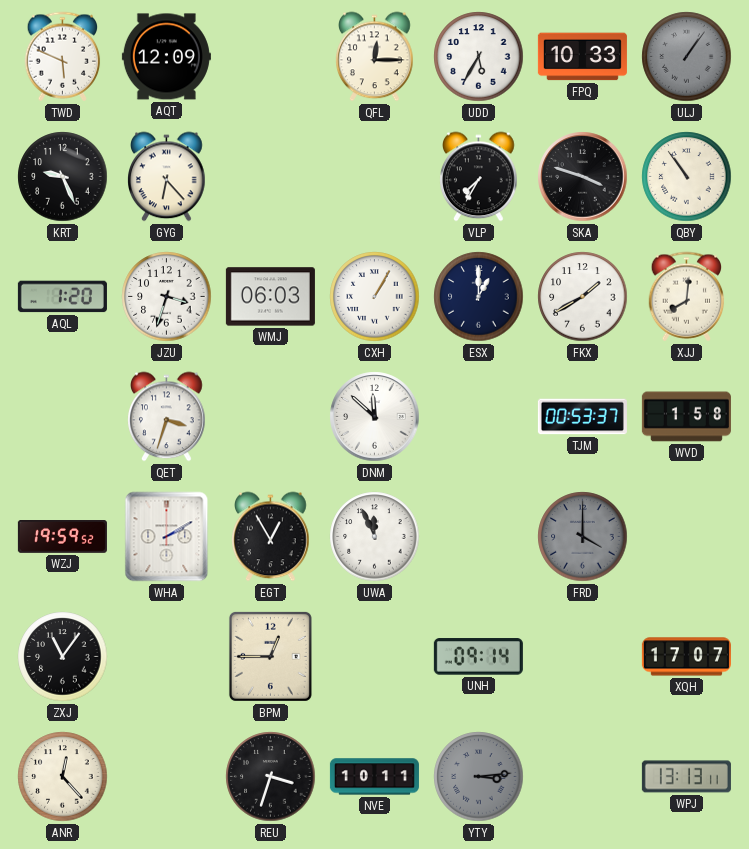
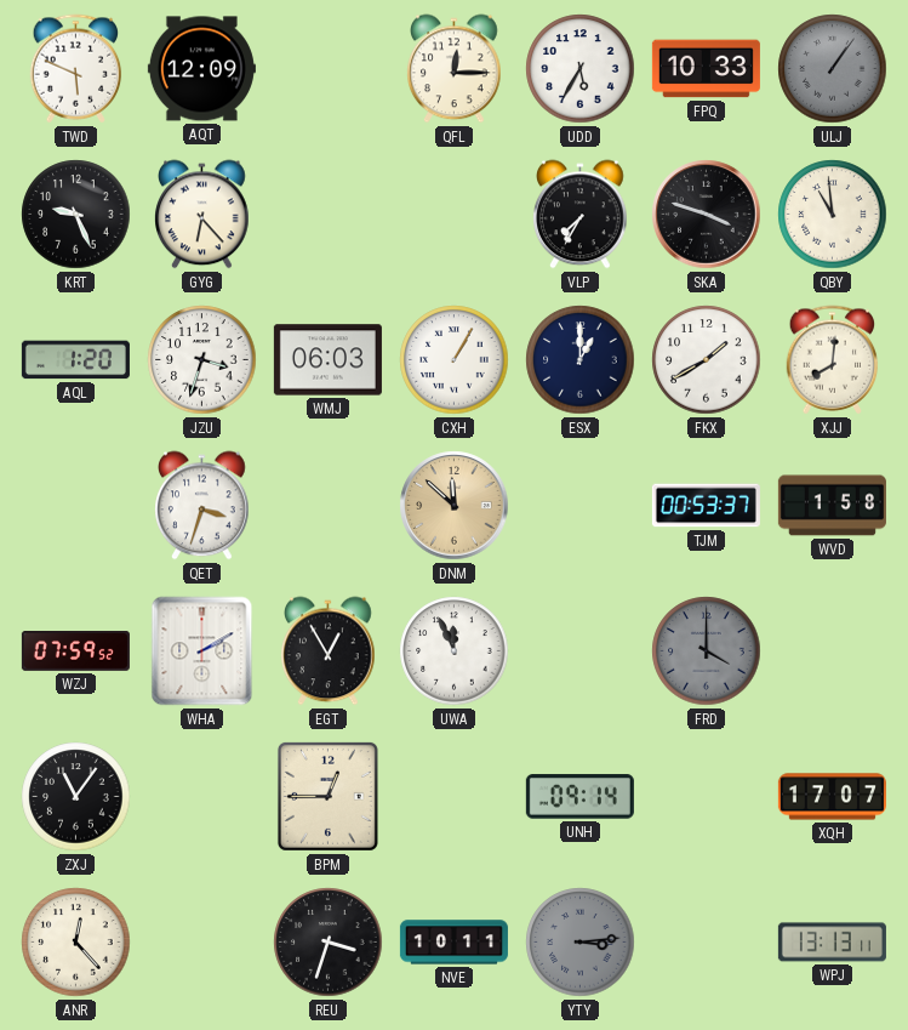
QBY: 10:54 -> 10:59
DNM dial: white -> champagne
WZJ: 19:59 -> 07:59
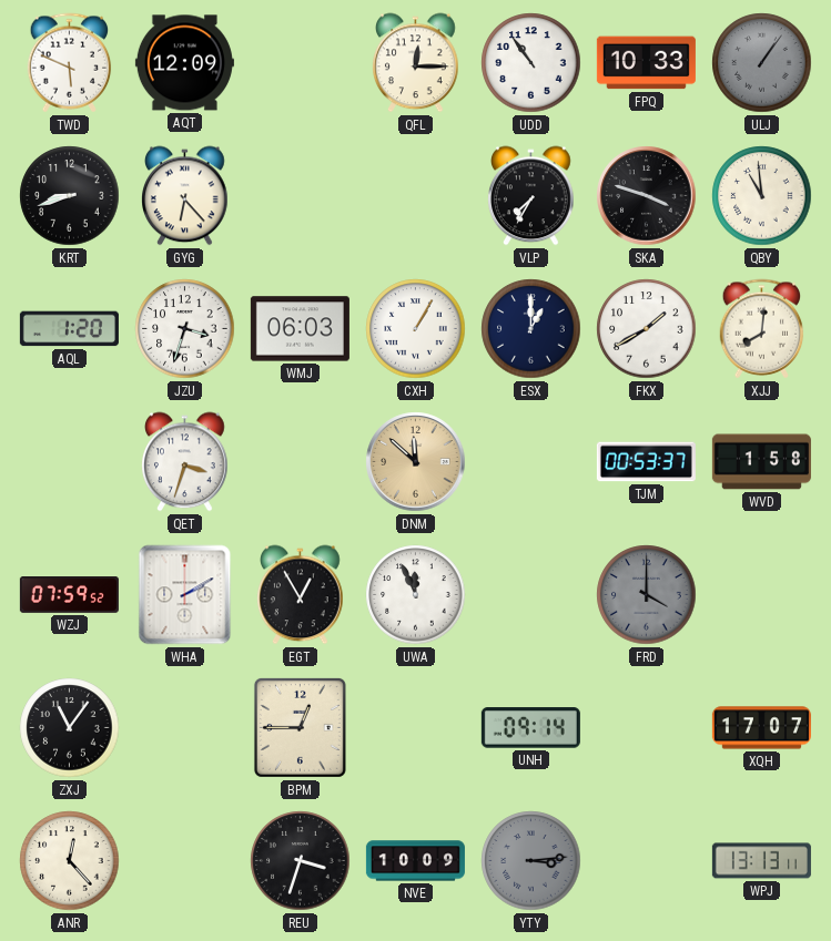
UDD: 5:35 -> 10:54
KRT: 9:26 -> 8:42
NVE: 10:11 -> 10:09
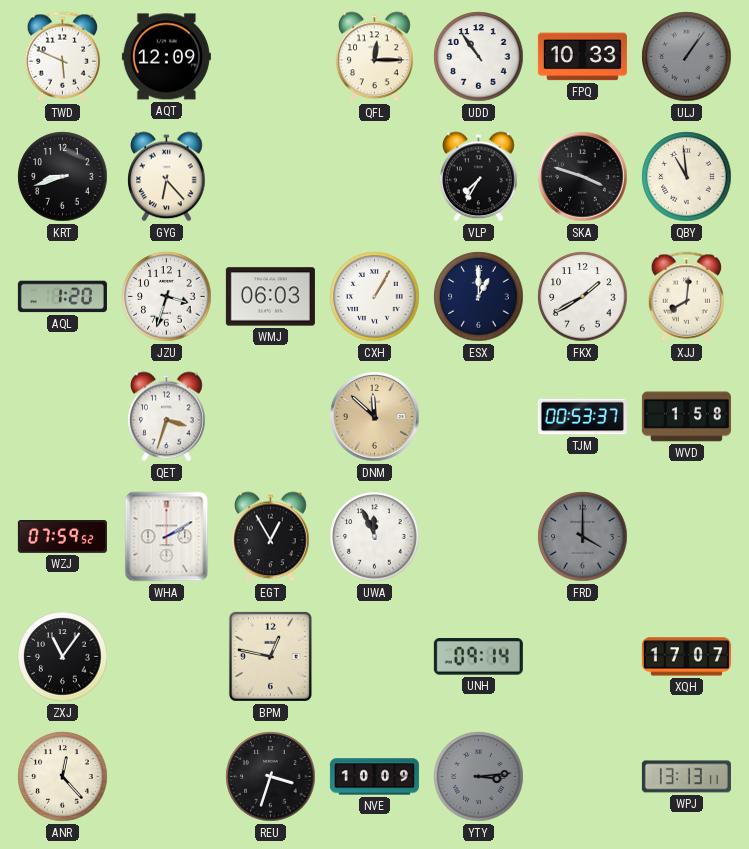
BPM: 12:45 -> 12:47
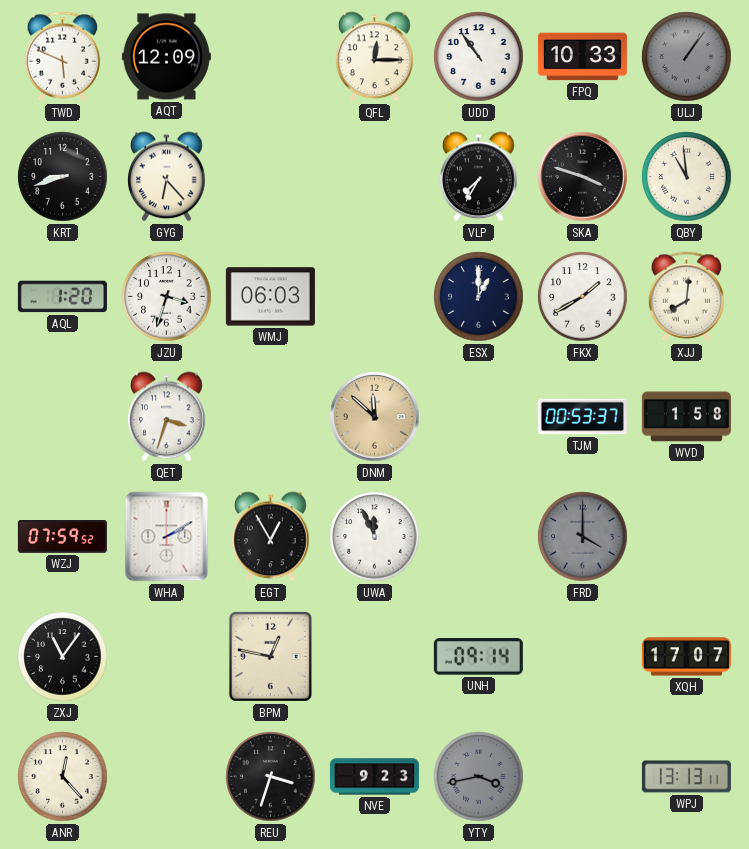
CXH: 1:05 -> none
NVE: 10:09 -> 9:23
YTY: 3:14 -> 3:43
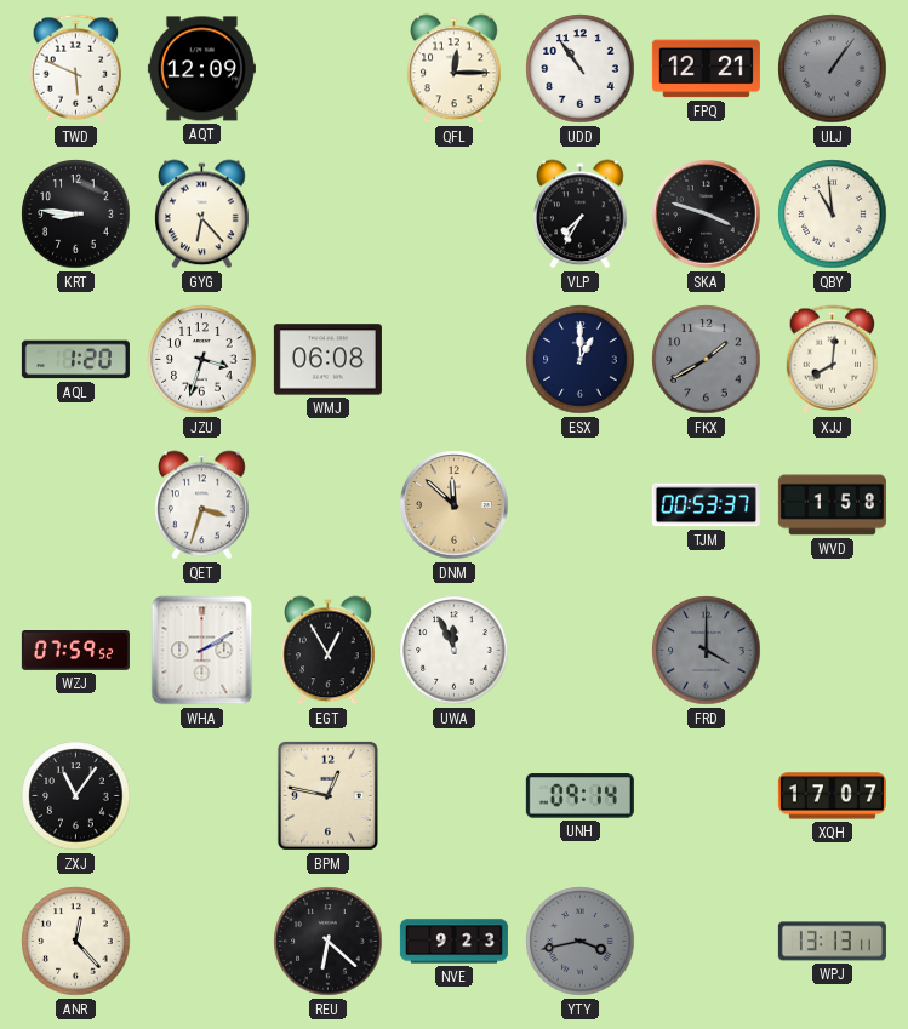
FPQ: 10:33 -> 12:21
KRT: 8:42 -> 8:46
WMJ: 06:03 -> 06:08
FKX dial: white -> grey
REU: 3:33 -> 6:22
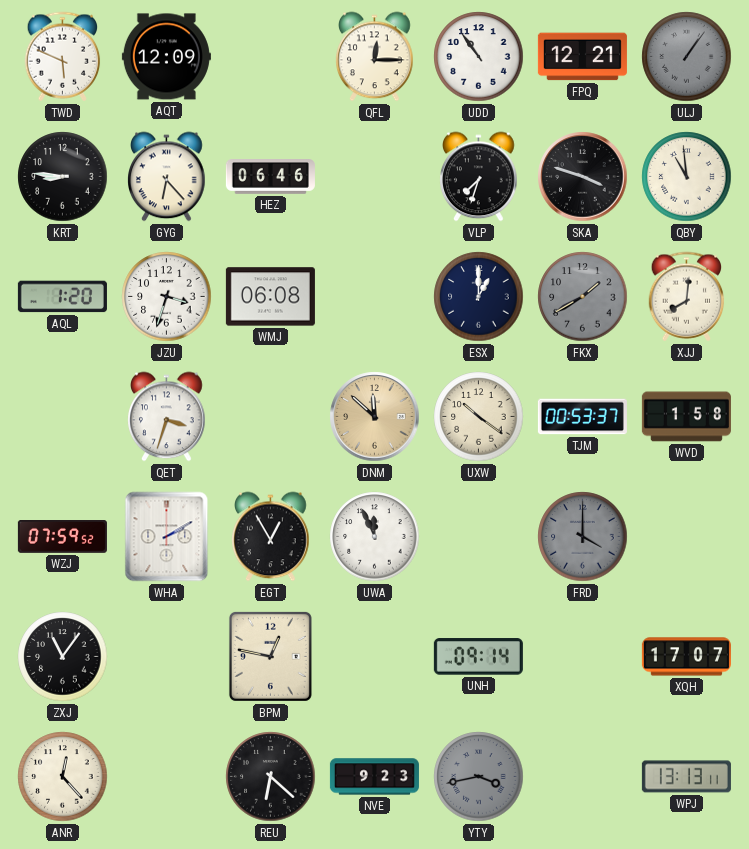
HEZ: none -> 06:46
VLP: 7:35 -> 7:33
UXW: none -> 10:21
